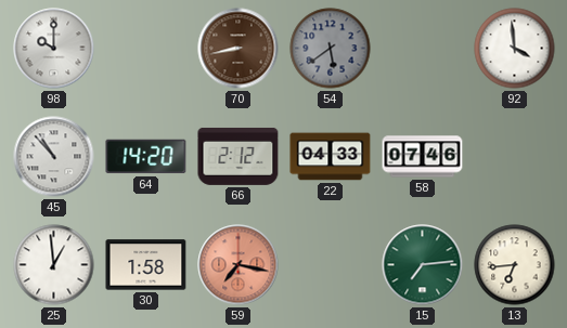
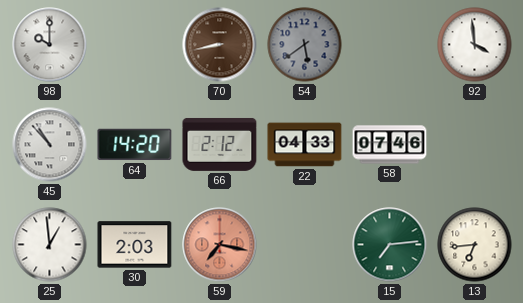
30: 1:58 -> 2:03
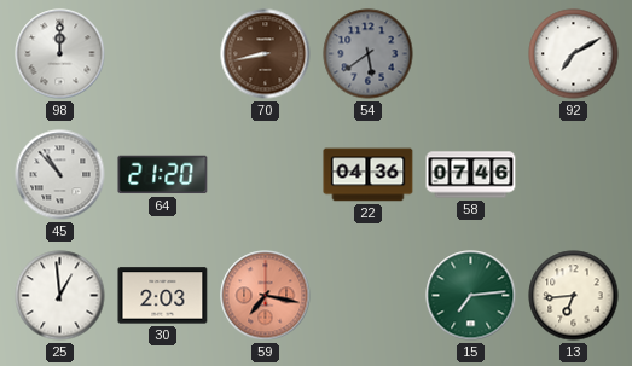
98: 10:00 -> 12:00
92: 3:59 -> 7:10
64: 14:20 -> 21:20
66: 2:12 -> none
22: 04:33 -> 04:36
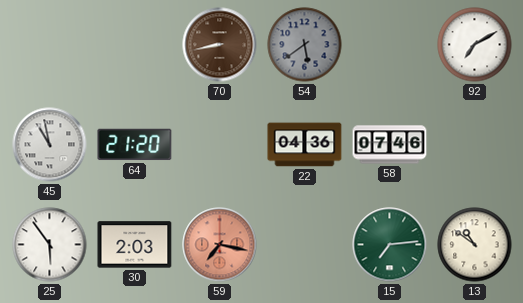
98: 12:00 -> none
45: 10:53 -> 10:58
25: 12:59 -> 5:54
13: 6:44 -> 10:51
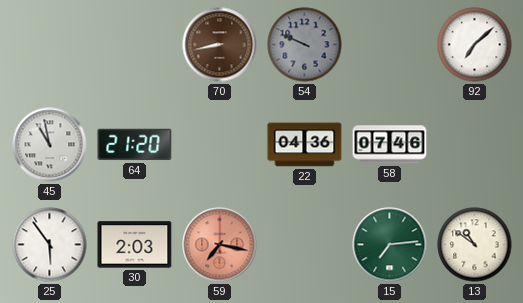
54: 5:39 -> 9:49
92: 7:10 -> 7:08
